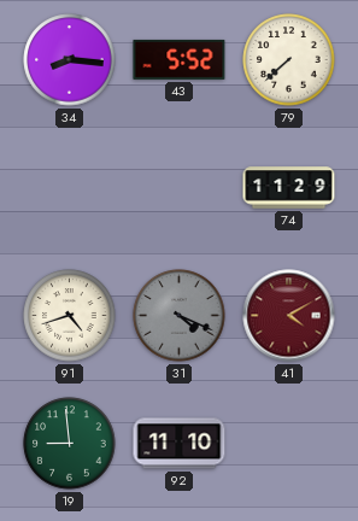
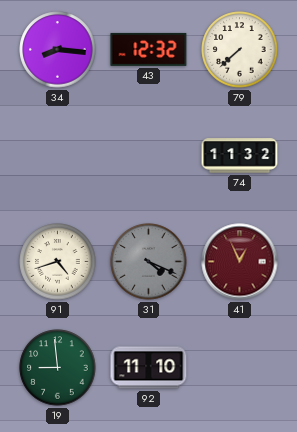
43: 5:52 -> 12:32
74: 11:29 -> 11:32
41: 4:10 -> 12:56
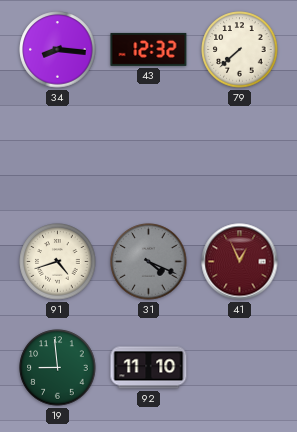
74: 11:32 -> none
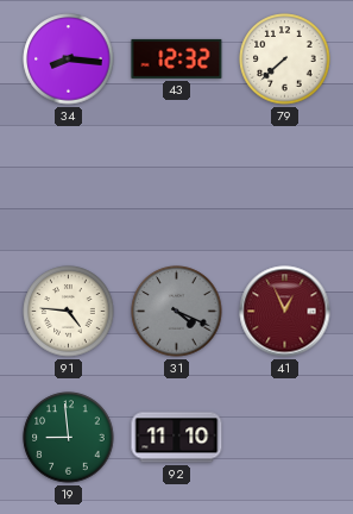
91: 4:42 -> 4:46
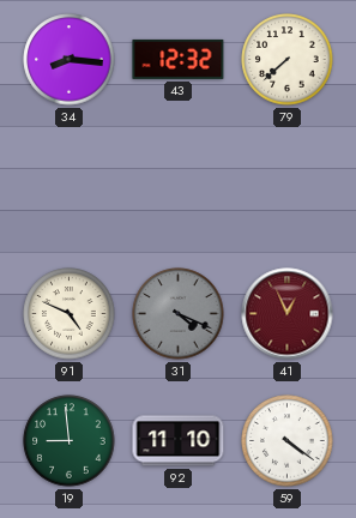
91: 4:46 -> 4:49
59: none -> 4:21
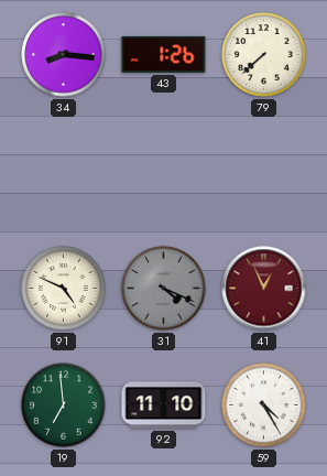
43: 12:32 -> 1:26
19: 8:59 -> 6:59
59: 4:21 -> 4:25
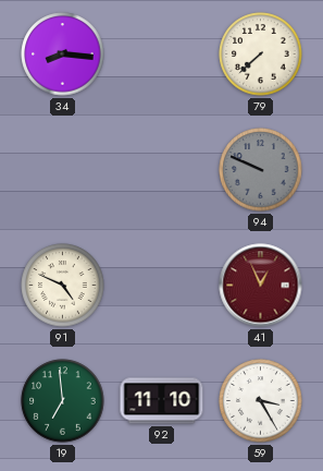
43: 1:26 -> none
94: none -> 9:49
31: 4:19 -> none
59: 4:25 -> 3:25
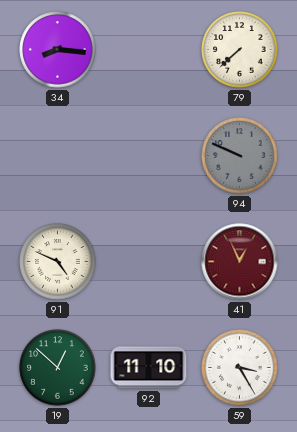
19: 6:59 -> 12:52
